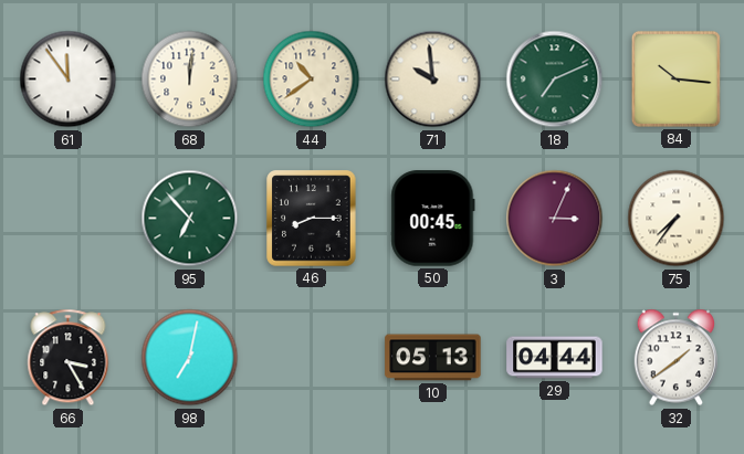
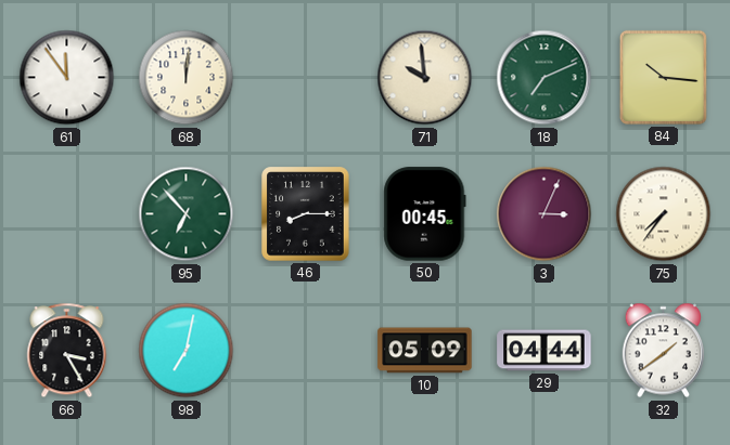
44: 10:39 -> none
10: 05:13 -> 05:09
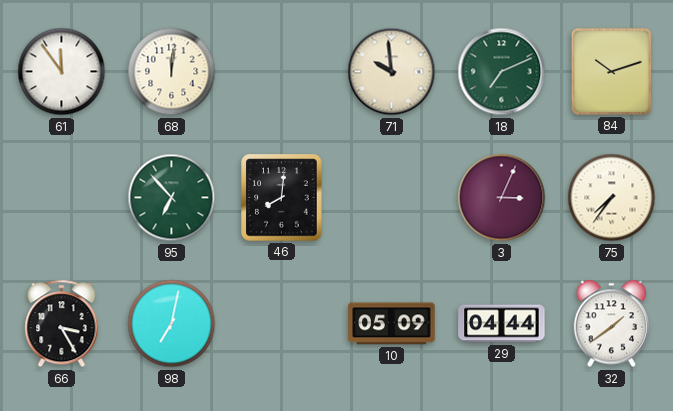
84: 10:16 -> 10:12
46: 8:15 -> 8:01
50: 00:45 -> none
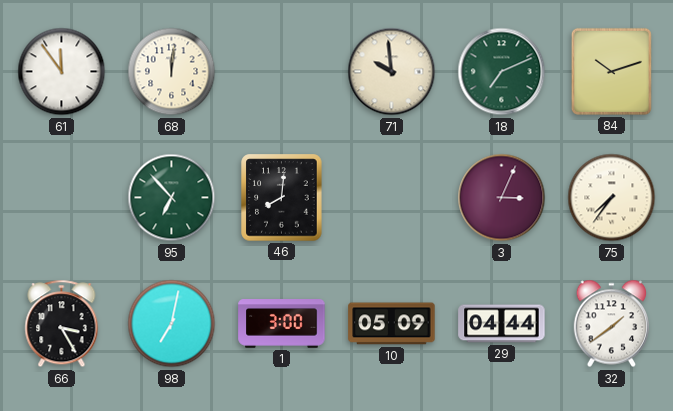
1: none -> 3:00
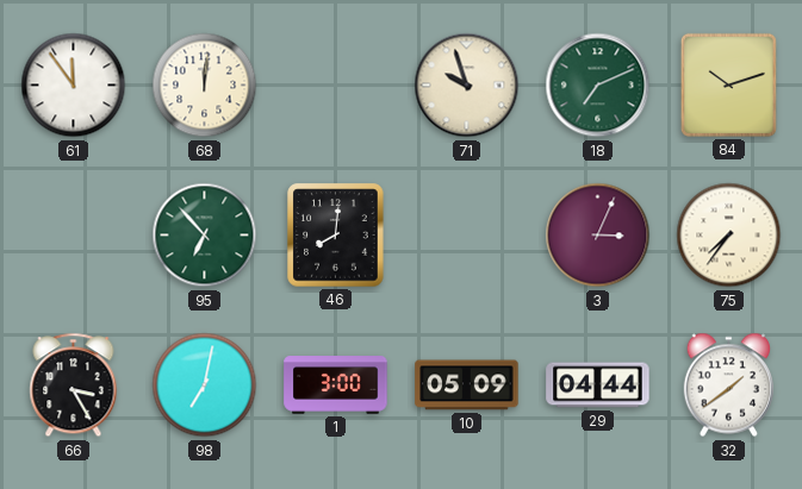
71: 9:59 -> 9:57
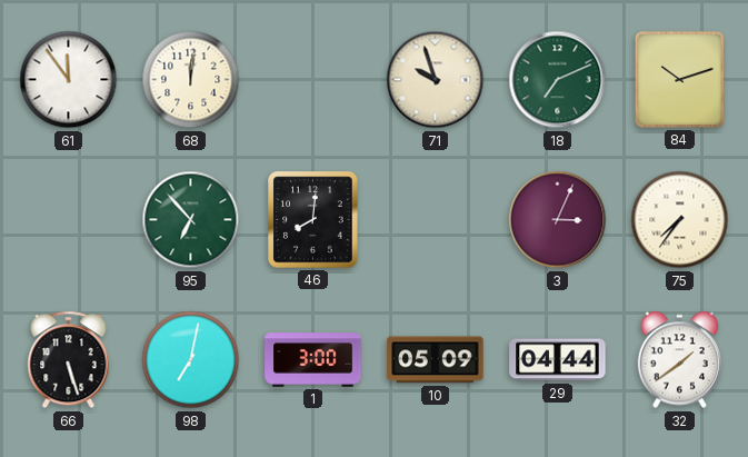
66: 3:25 -> 5:27
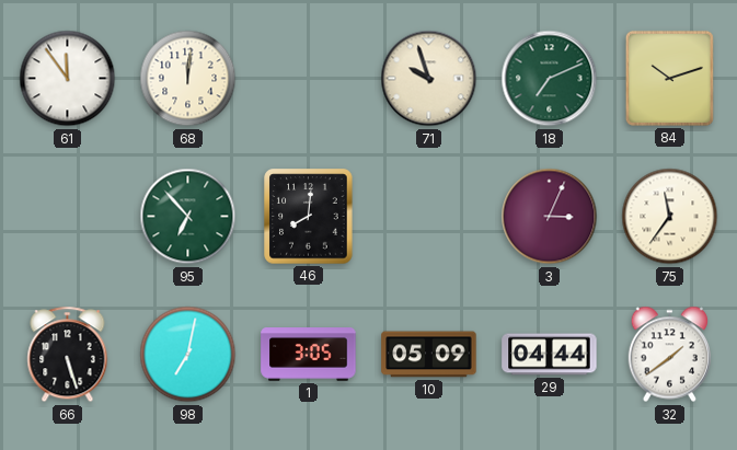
75: 7:36 -> 11:36
1: 3:00 -> 3:05
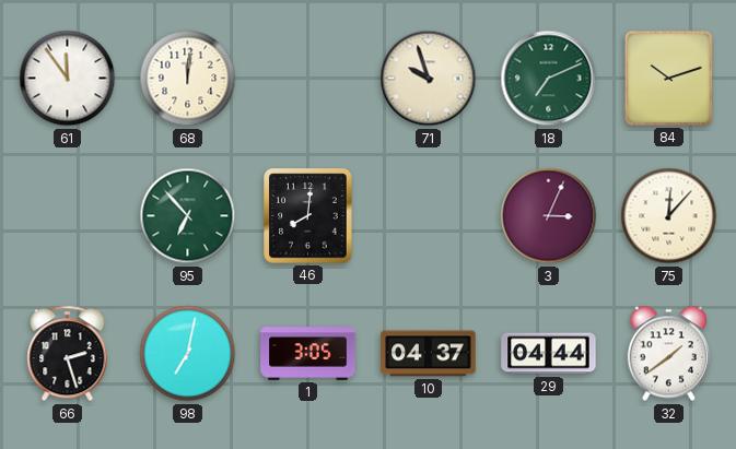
75: 11:36 -> 12:07
66: 5:27 -> 2:27
10: 05:09 -> 04:37
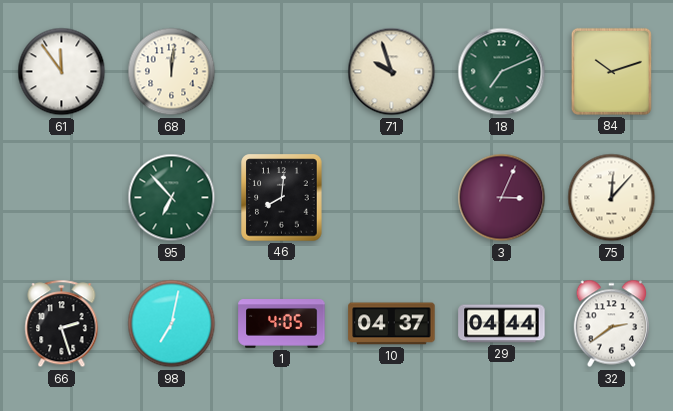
1: 3:05 -> 4:05
32: 1:39 -> 2:39
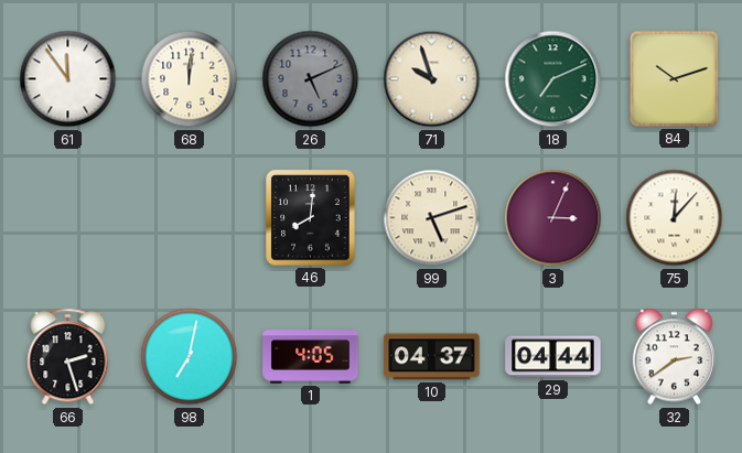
26: none -> 5:11
95: 6:53 -> none
99: none -> 5:12
